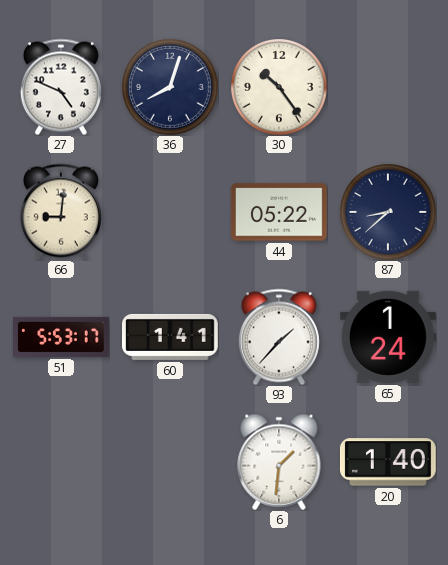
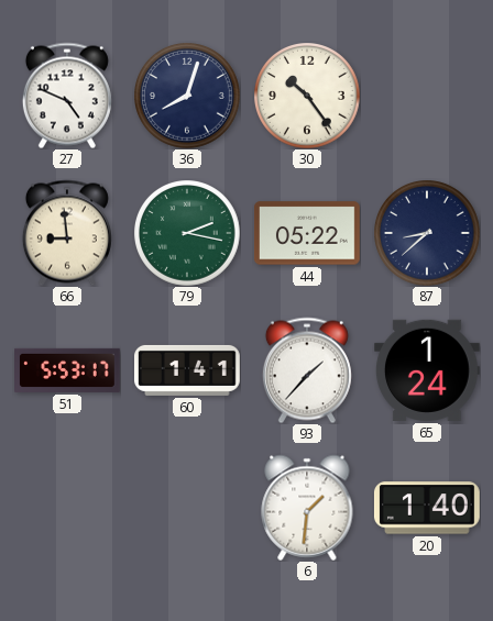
66: 9:01 -> 8:59
79: none -> 2:17
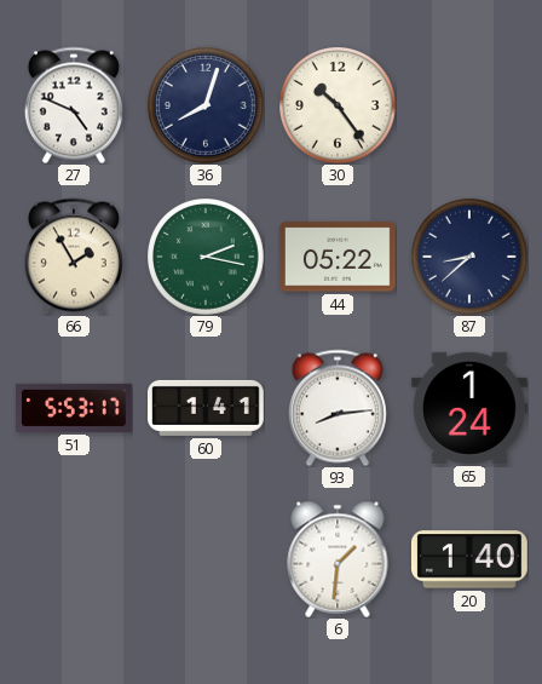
66: 8:59 -> 1:55
93: 1:37 -> 8:14
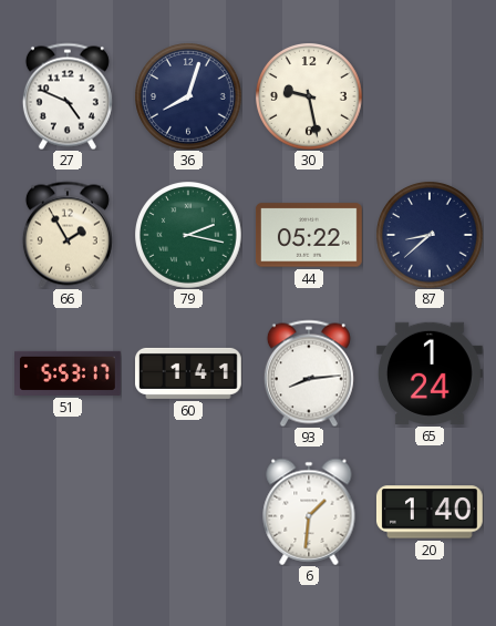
30: 10:24 -> 9:28
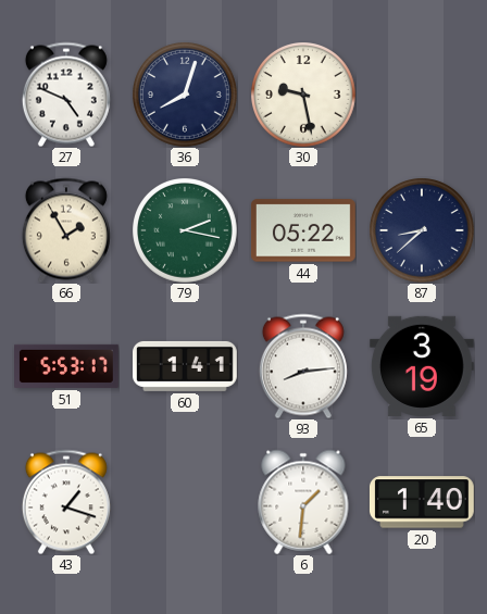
65: 1:24 -> 3:19
43: none -> 1:18
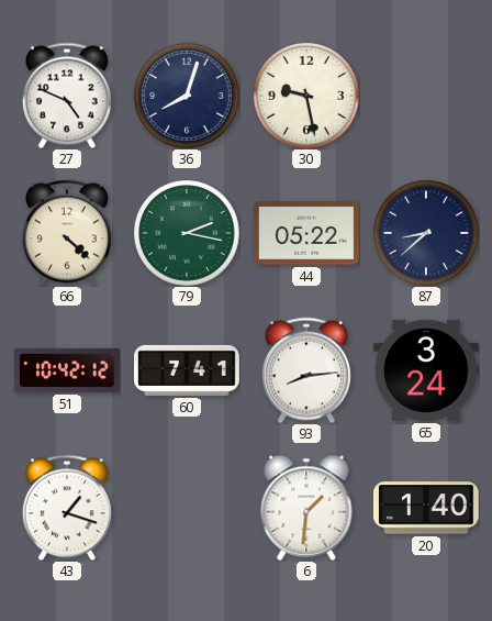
66: 1:55 -> 4:22
51: 5:53 -> 10:42
60: 1:41 -> 7:41
65: 3:19 -> 3:24
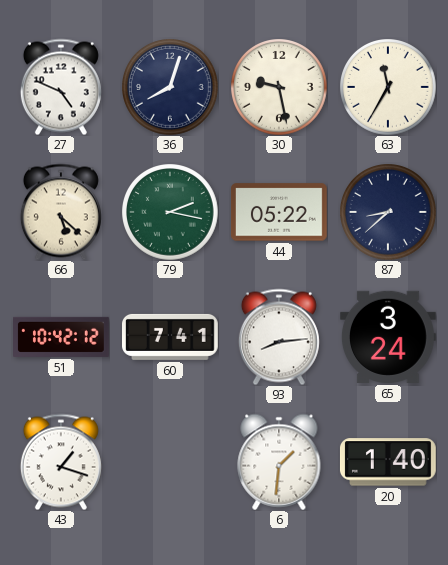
63: none -> 11:35
66: 4:22 -> 5:22
